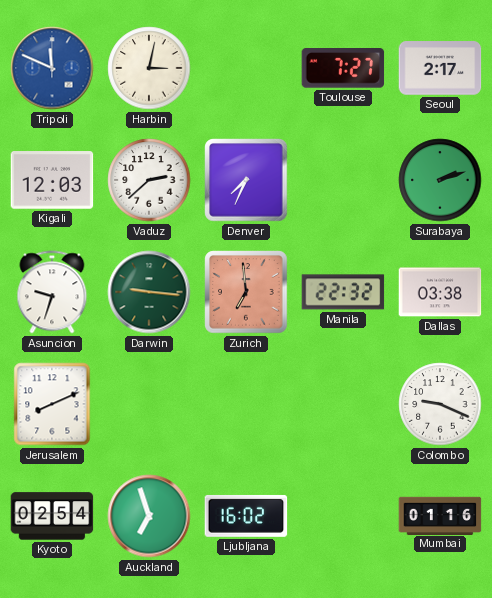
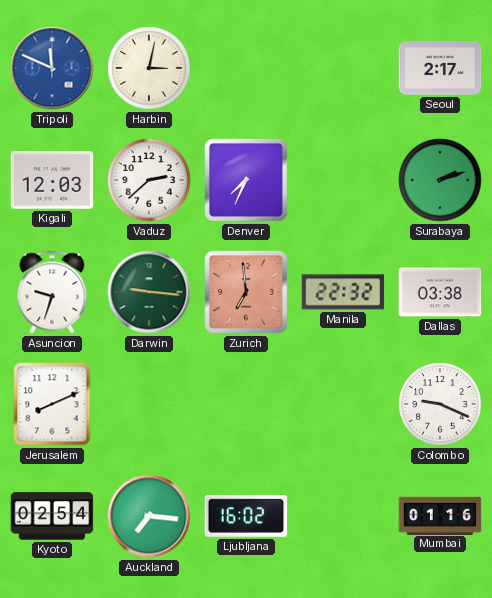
Toulouse: 7:27 -> none
Auckland: 6:57 -> 7:16
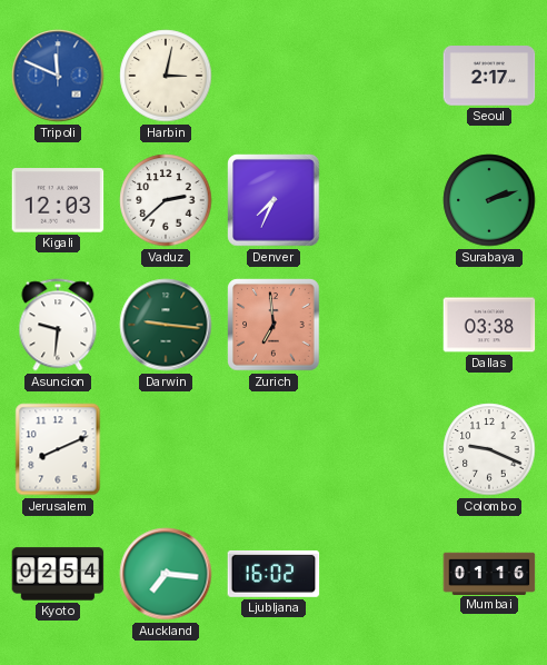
Asuncion: 9:33 -> 9:31
Manila: 22:32 -> none
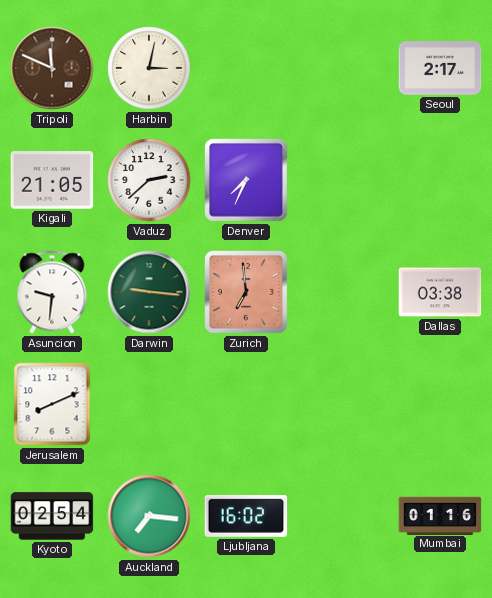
Tripoli dial: blue -> brown
Kigali: 12:03 -> 21:05
Surabaya: 2:12 -> none
Colombo: 9:19 -> none
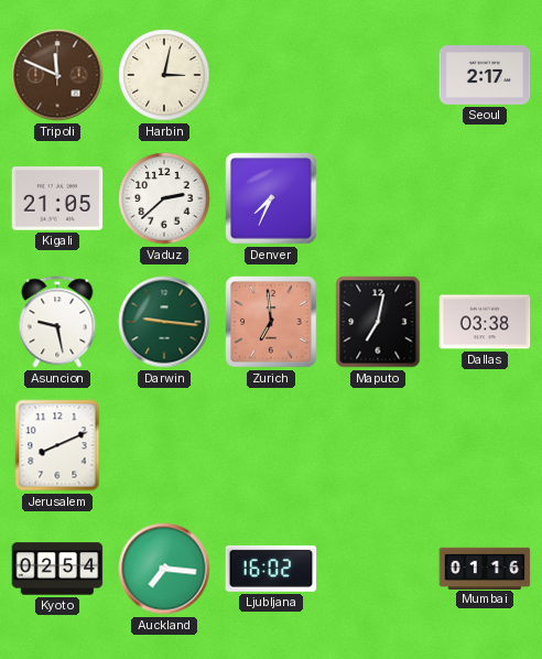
Asuncion: 9:31 -> 9:28
Maputo: none -> 7:02
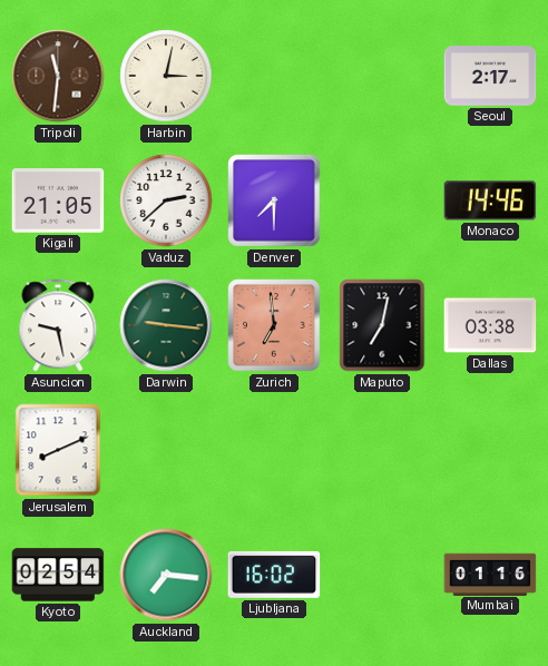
Tripoli: 11:49 -> 11:31
Denver: 7:34 -> 7:30
Monaco: none -> 14:46
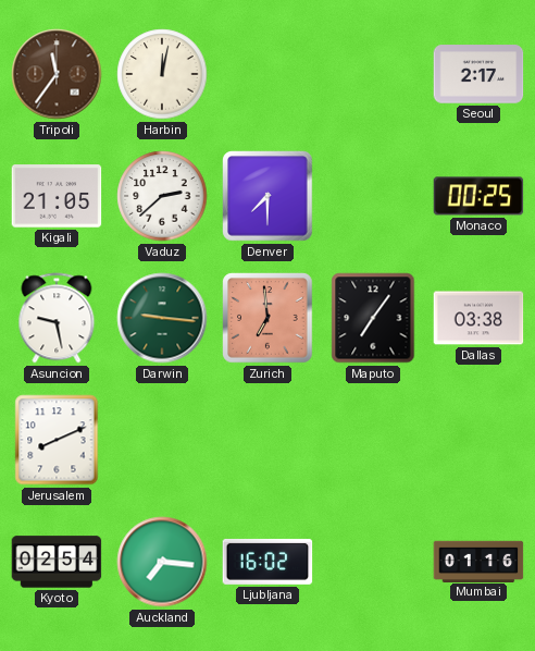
Tripoli: 11:31 -> 11:36
Harbin: 3:02 -> 12:02
Monaco: 14:46 -> 00:25
Maputo: 7:02 -> 7:06
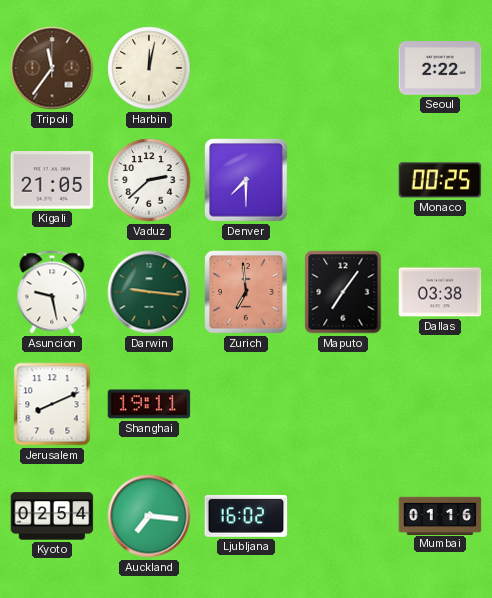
Seoul: 2:17 -> 2:22
Shanghai: none -> 19:11
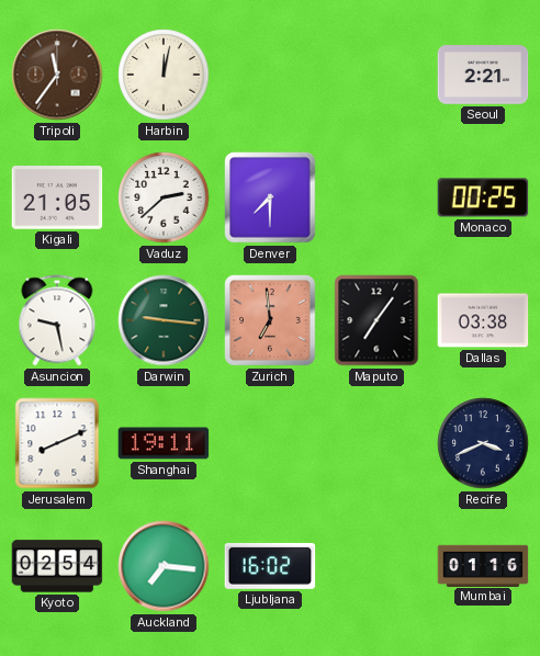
Seoul: 2:22 -> 2:21
Recife: none -> 3:41
